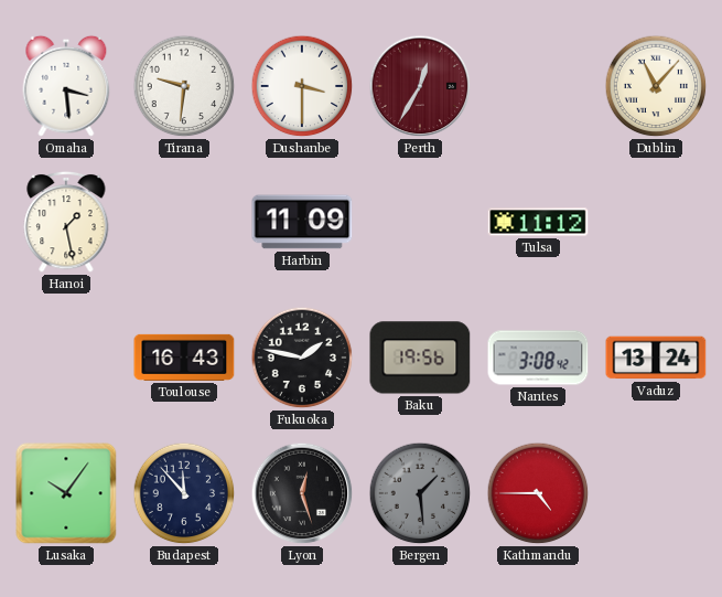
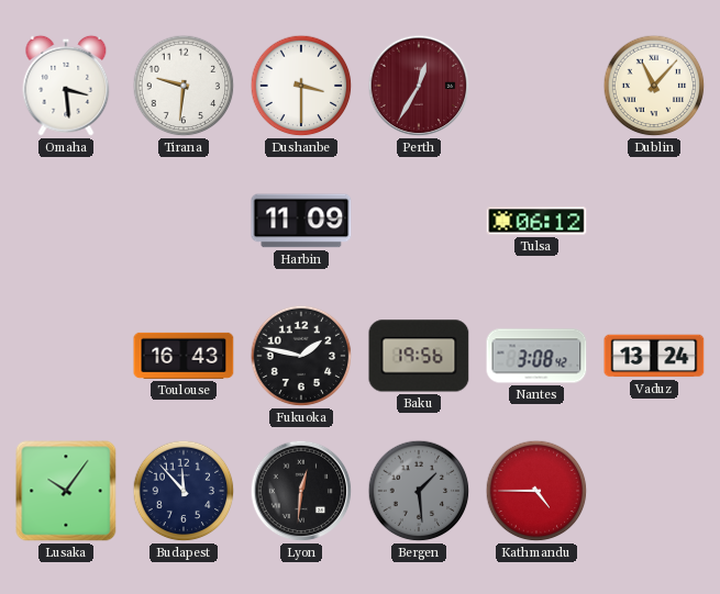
Hanoi: 1:28 -> none
Tulsa: 11:12 -> 06:12
Lyon: 12:27 -> 12:31
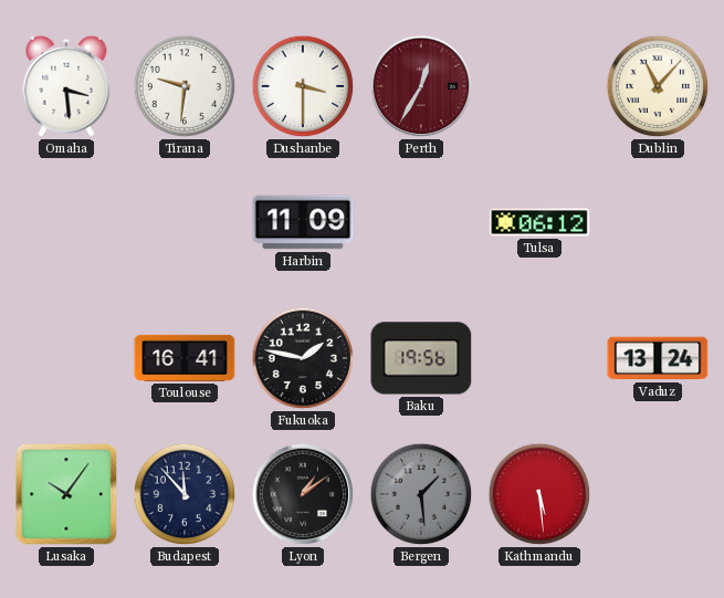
Toulouse: 16:43 -> 16:41
Nantes: 3:08 -> none
Lyon: 12:31 -> 1:09
Kathmandu: 4:45 -> 5:29
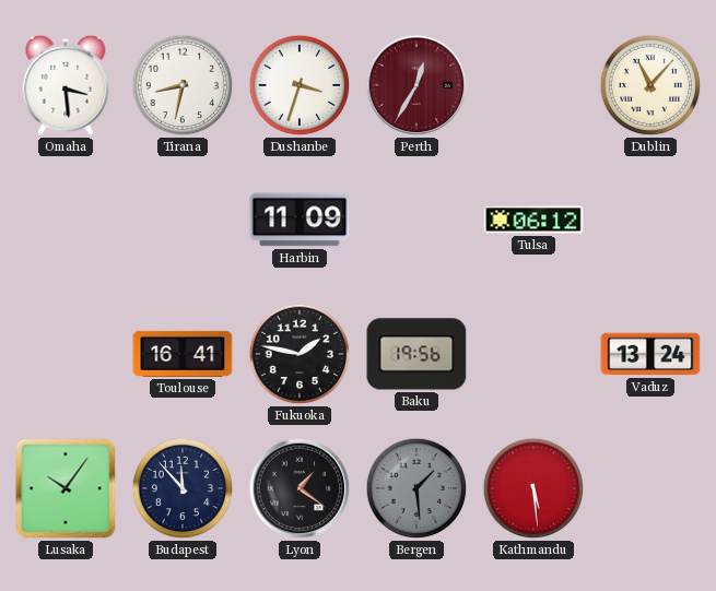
Tirana: 9:31 -> 8:32
Dushanbe: 3:30 -> 3:33
Lyon: 1:09 -> 1:21
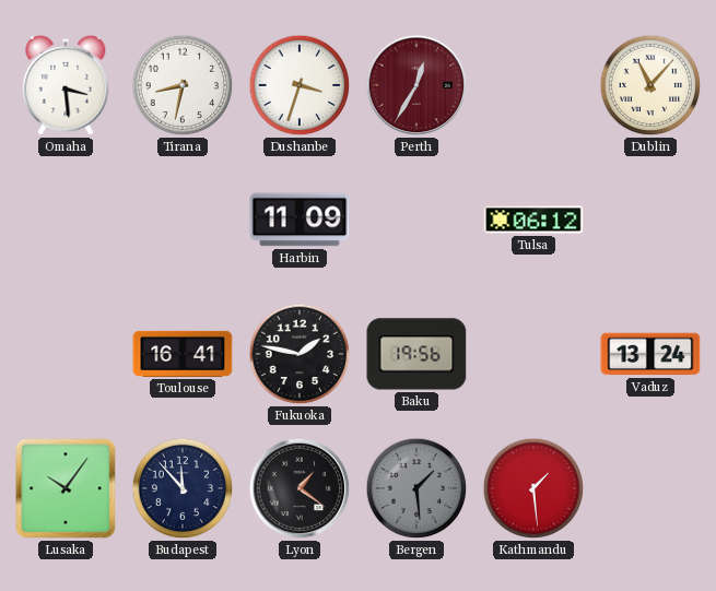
Kathmandu: 5:29 -> 1:29
